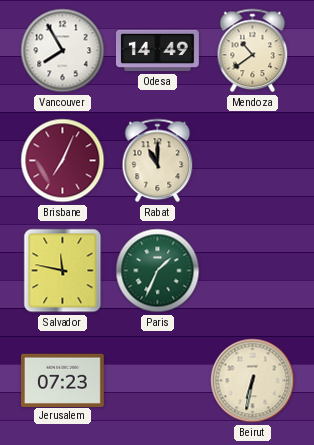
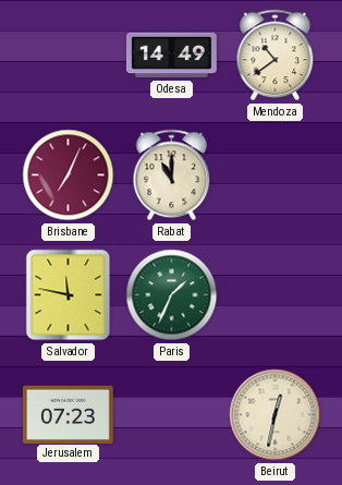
Vancouver: 7:55 -> none
Beirut: 6:32 -> 12:32
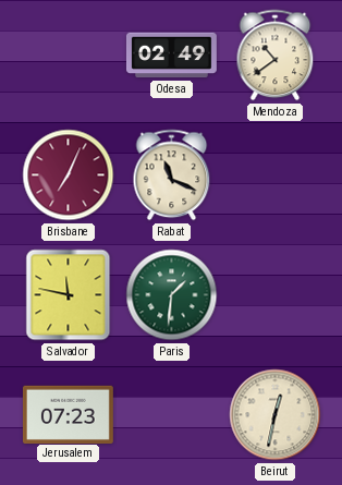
Odesa: 14:49 -> 02:49
Rabat: 11:00 -> 11:19
Paris: 1:34 -> 1:31
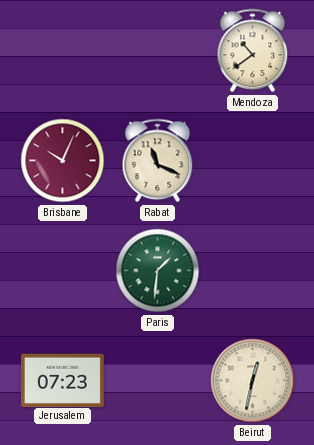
Odesa: 02:49 -> none
Brisbane: 7:04 -> 10:04
Salvador: 11:47 -> none
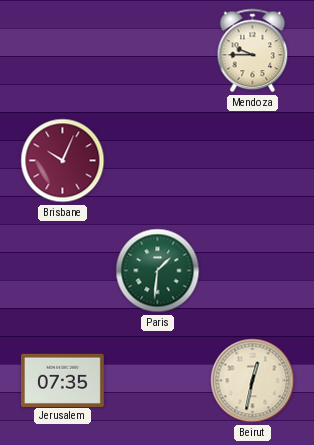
Mendoza: 10:39 -> 9:45
Rabat: 11:19 -> none
Jerusalem: 07:23 -> 07:35
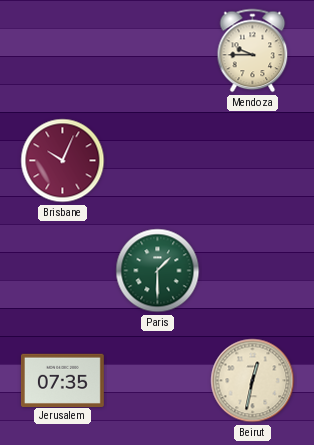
Paris: 1:31 -> 1:30
